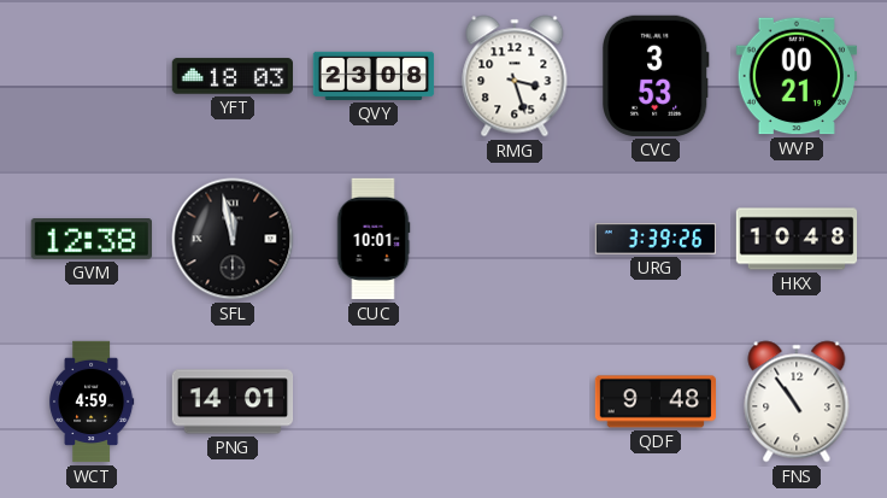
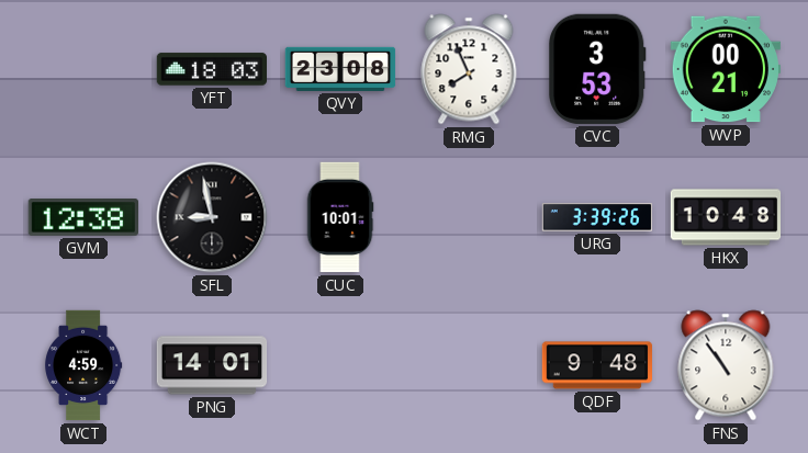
RMG: 3:27 -> 7:56
SFL: 11:58 -> 8:58
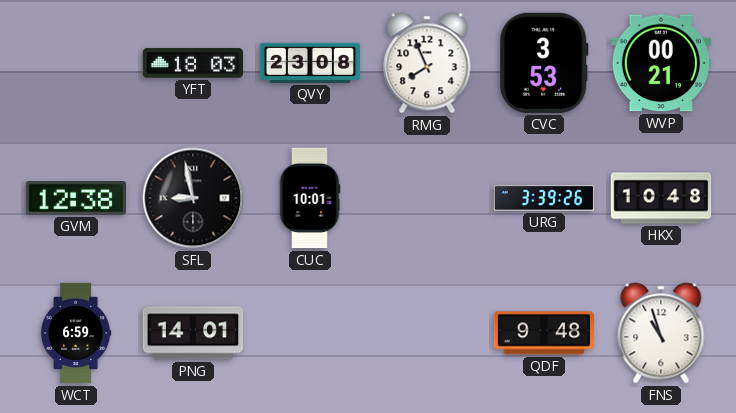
WCT: 4:59 -> 6:59
FNS: 10:54 -> 10:57
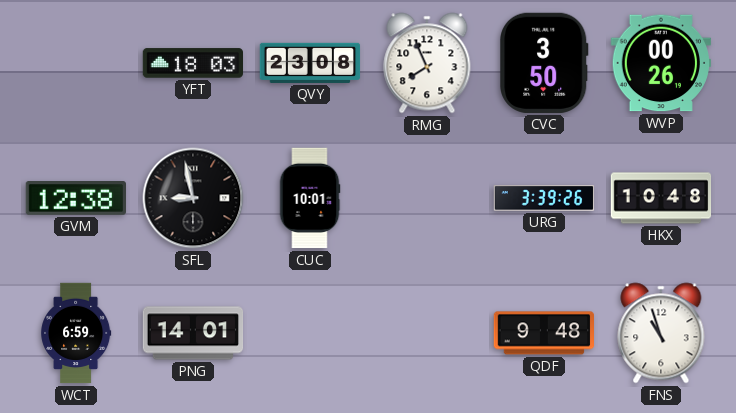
CVC: 3:53 -> 3:50
WVP: 00:21 -> 00:26
